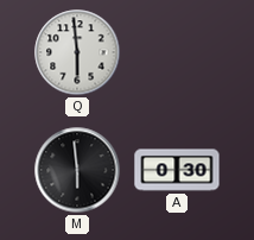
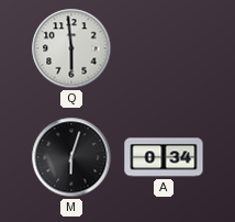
M: 5:59 -> 6:03
A: 0:30 -> 0:34
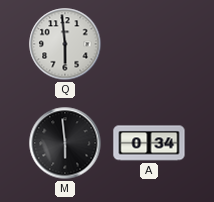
M: 6:03 -> 5:59
